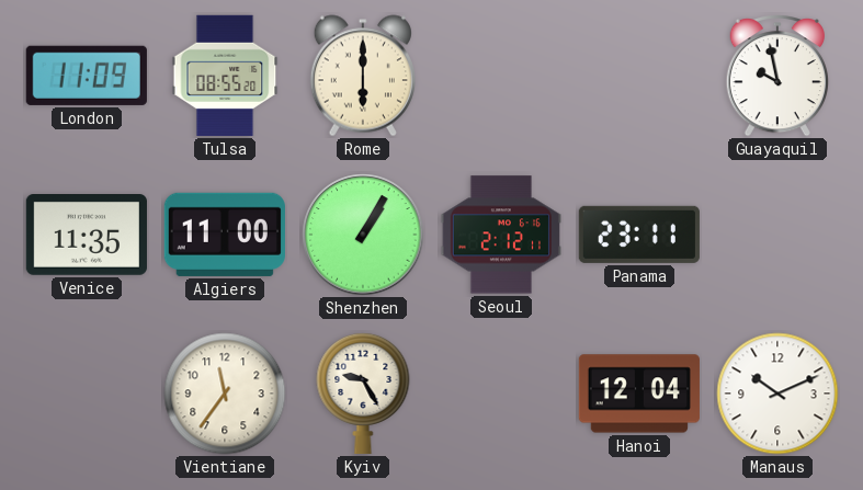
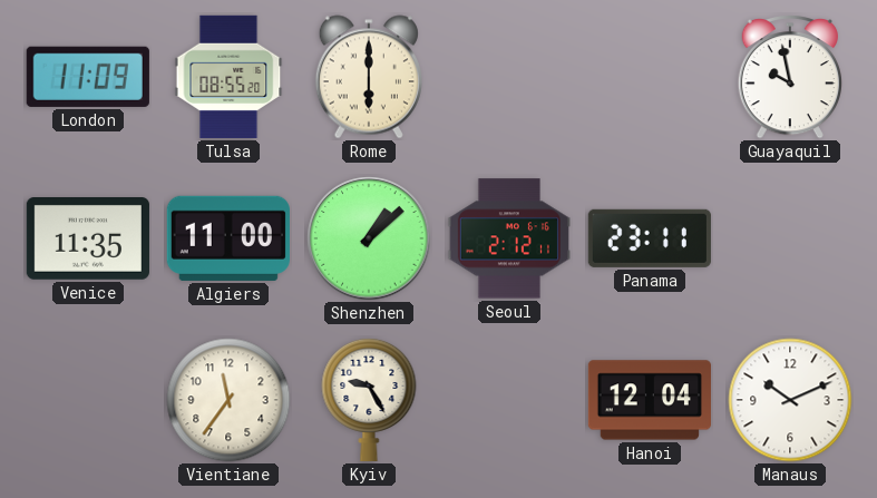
Shenzhen: 1:05 -> 1:08
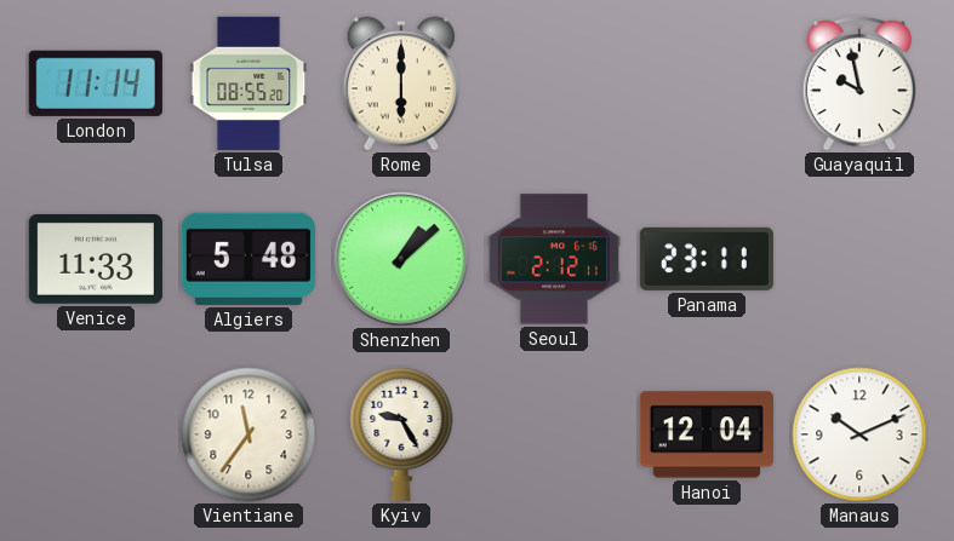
London: 11:09 -> 11:14
Venice: 11:35 -> 11:33
Algiers: 11:00 -> 5:48
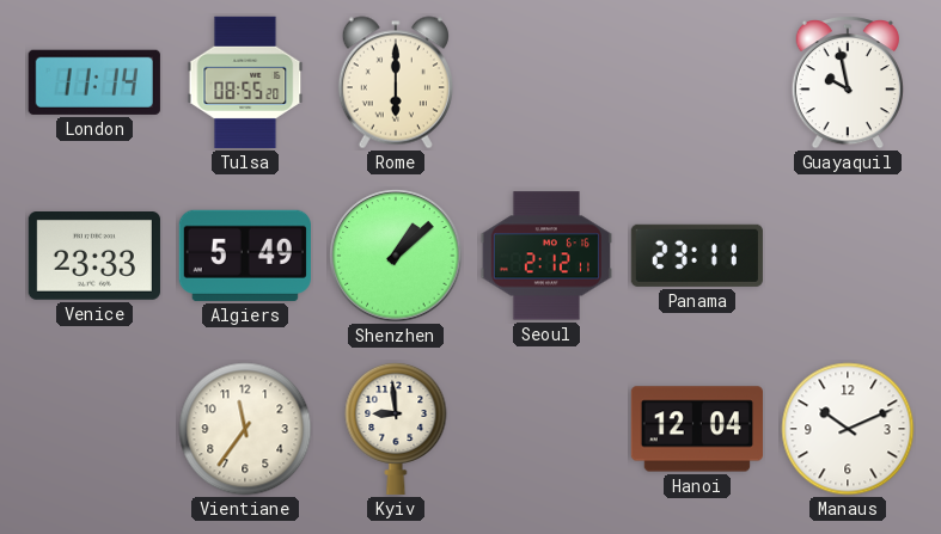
Venice: 11:33 -> 23:33
Algiers: 5:48 -> 5:49
Kyiv: 9:25 -> 8:59
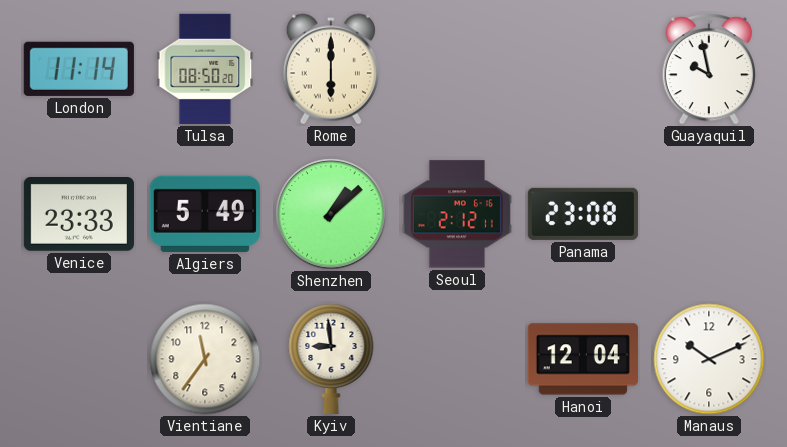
Tulsa: 08:55 -> 08:50
Panama: 23:11 -> 23:08
